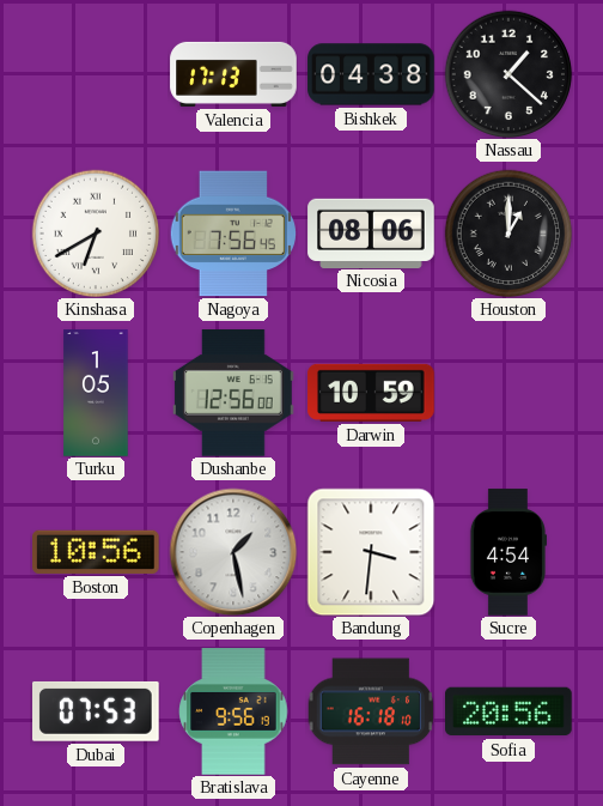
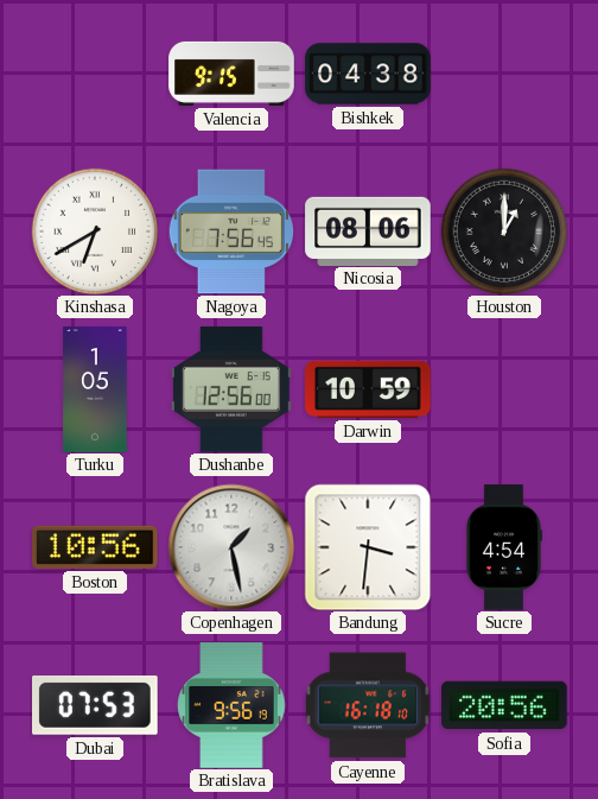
Valencia: 17:13 -> 9:15
Nassau: 1:22 -> none
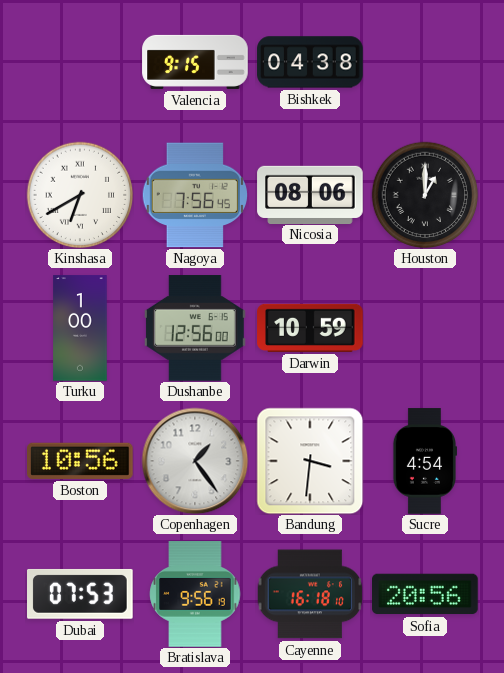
Turku: 1:05 -> 1:00
Copenhagen: 1:28 -> 1:24
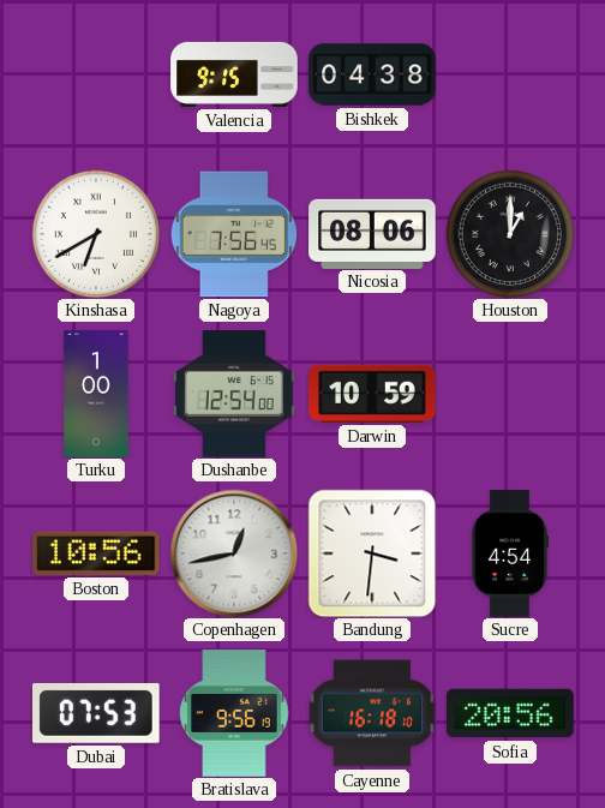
Dushanbe: 12:56 -> 12:54
Copenhagen: 1:24 -> 12:43
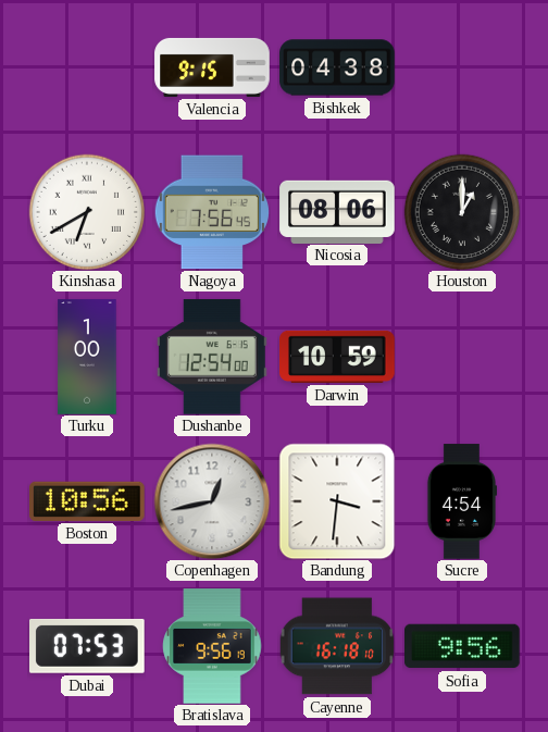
Sofia: 20:56 -> 9:56
